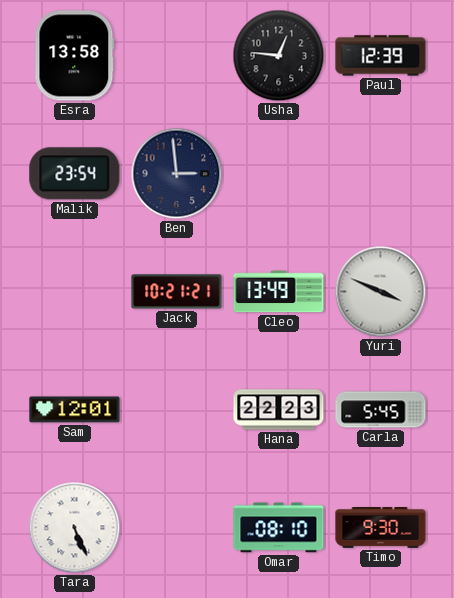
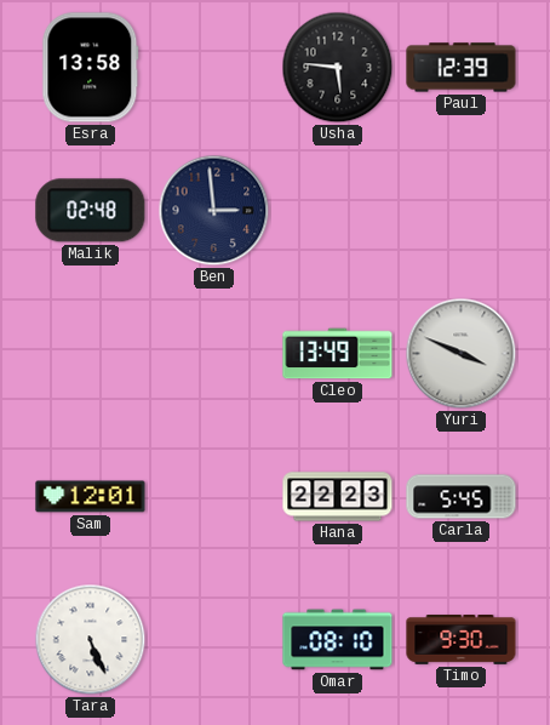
Usha: 12:46 -> 5:46
Malik: 23:54 -> 02:48
Jack: 10:21 -> none
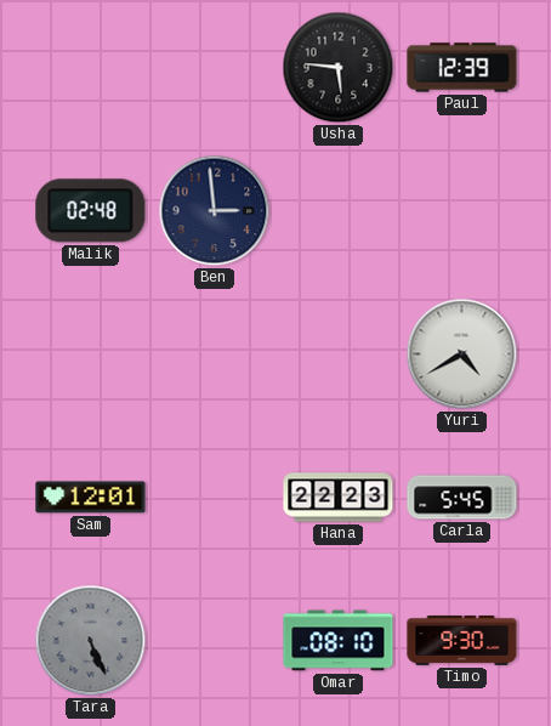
Esra: 13:58 -> none
Cleo: 13:49 -> none
Yuri: 3:49 -> 4:40
Tara dial: white -> grey
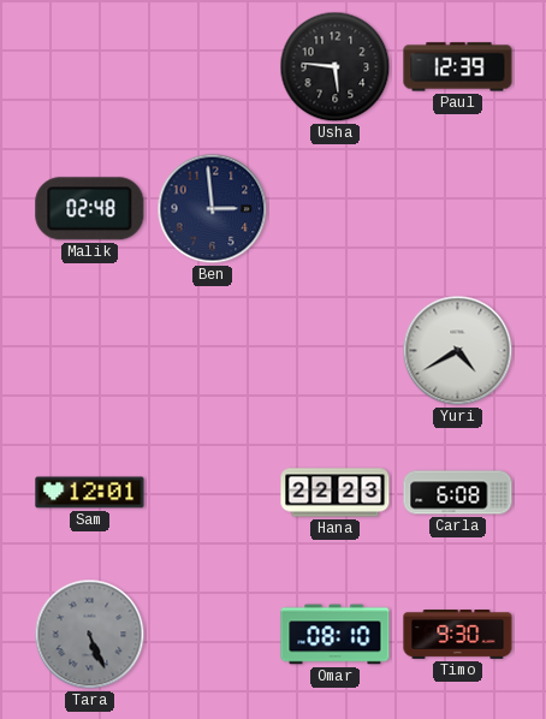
Carla: 5:45 -> 6:08
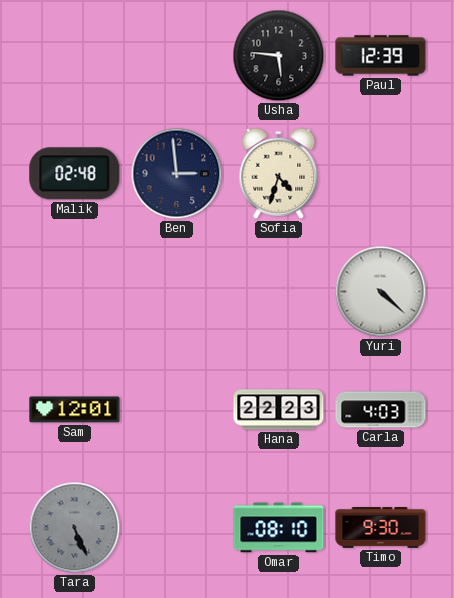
Sofia: none -> 4:33
Yuri: 4:40 -> 4:22
Carla: 6:08 -> 4:03
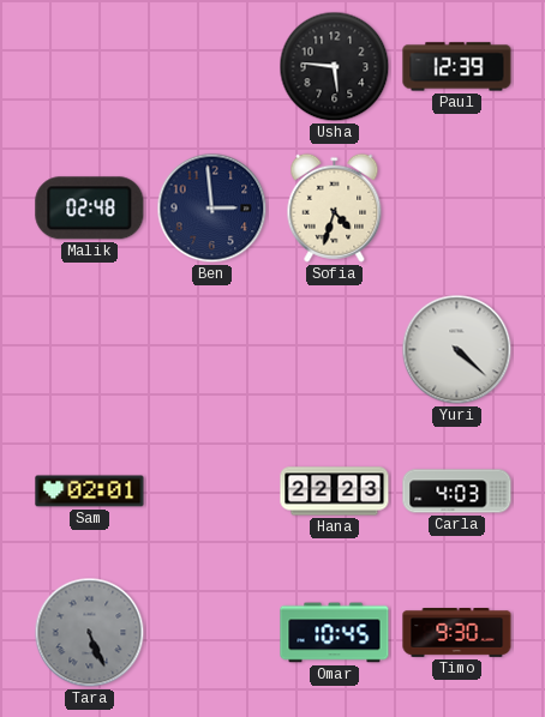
Sam: 12:01 -> 02:01
Omar: 08:10 -> 10:45
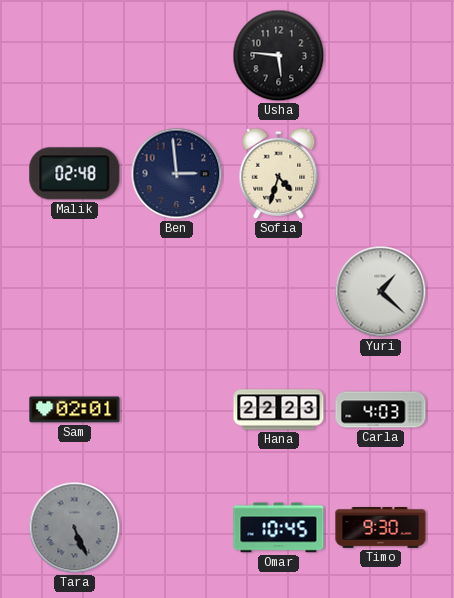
Paul: 12:39 -> none
Yuri: 4:22 -> 1:22
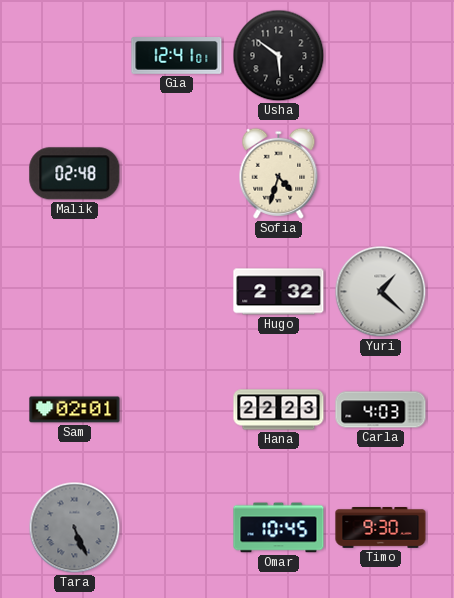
Gia: none -> 12:41
Usha: 5:46 -> 5:51
Ben: 2:59 -> none
Hugo: none -> 2:32
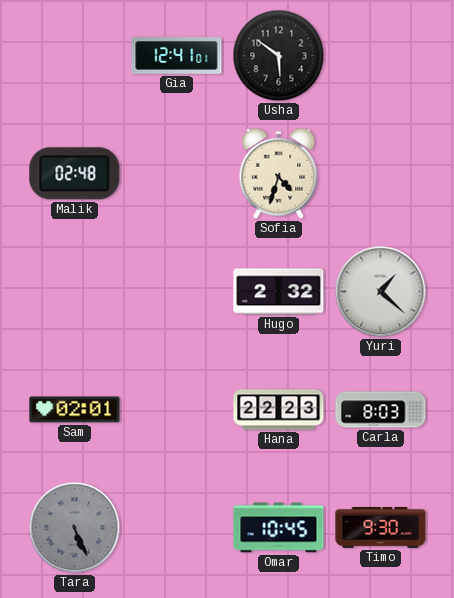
Carla: 4:03 -> 8:03
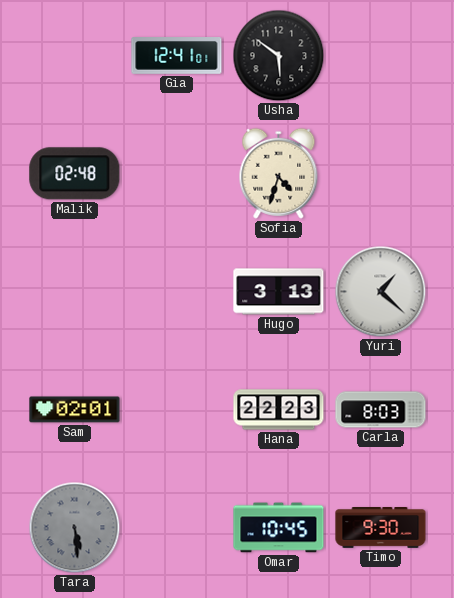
Hugo: 2:32 -> 3:13
Tara: 5:26 -> 5:29
